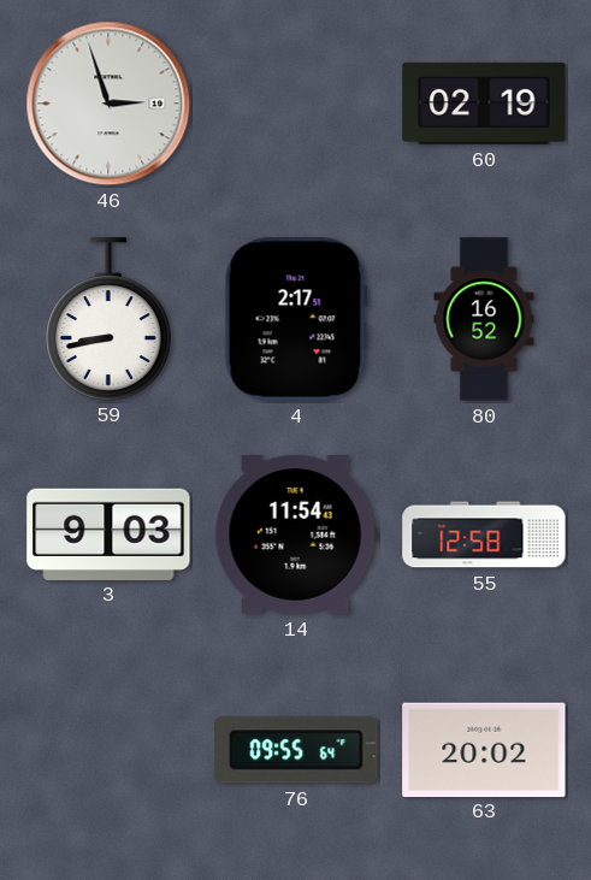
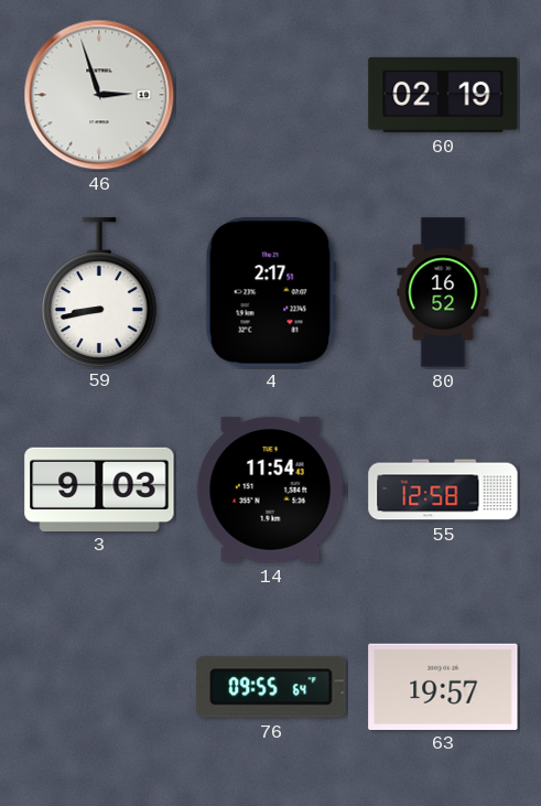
63: 20:02 -> 19:57
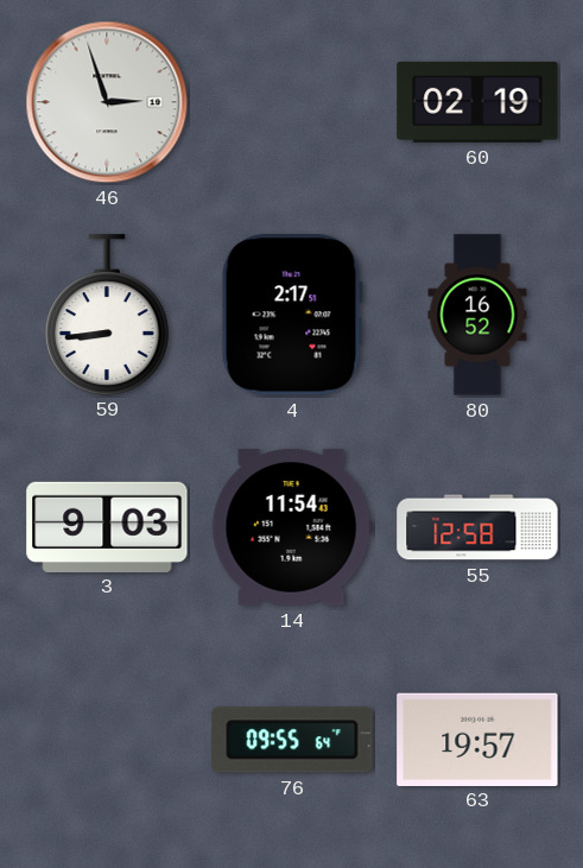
59: 8:43 -> 8:44
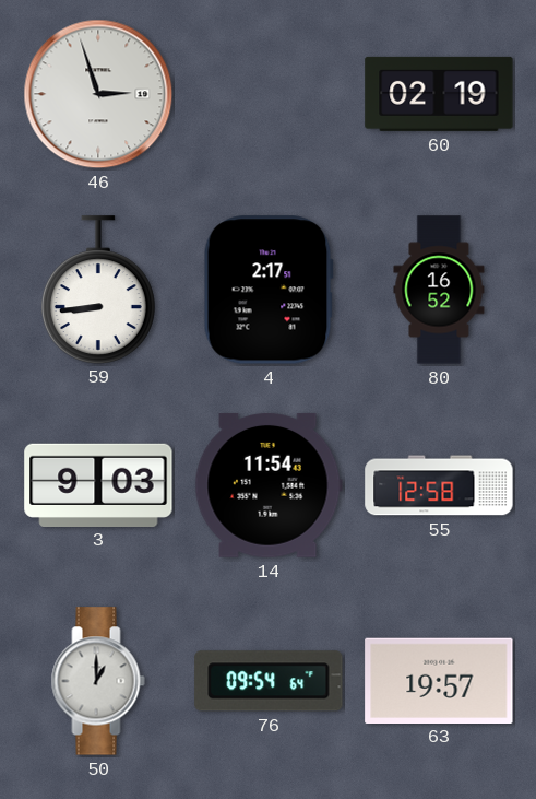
50: none -> 1:00
76: 09:55 -> 09:54
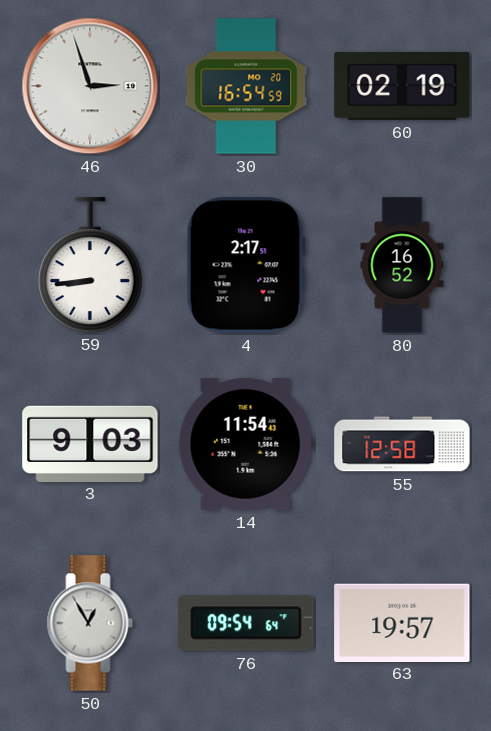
30: none -> 16:54
50: 1:00 -> 12:55
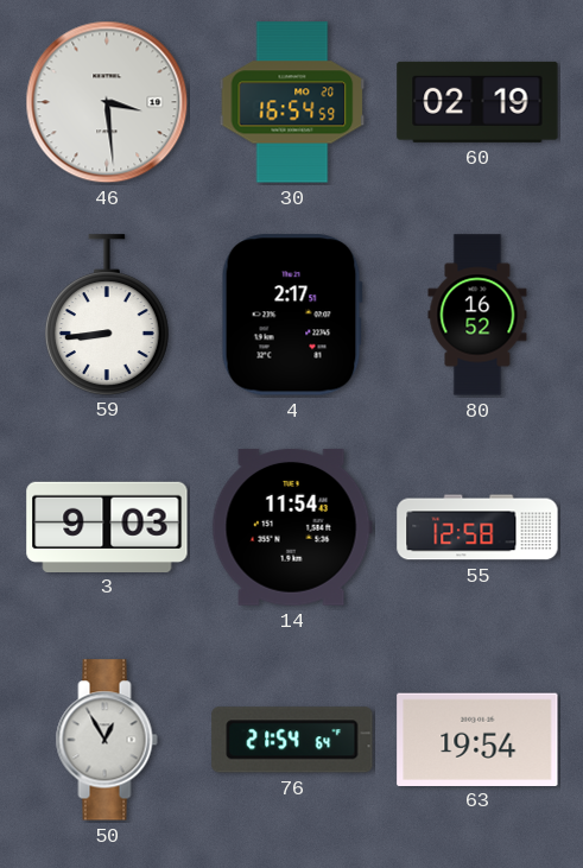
46: 2:57 -> 3:29
76: 09:54 -> 21:54
63: 19:57 -> 19:54
